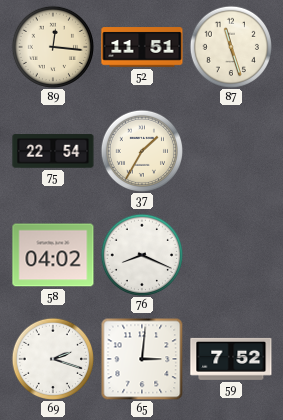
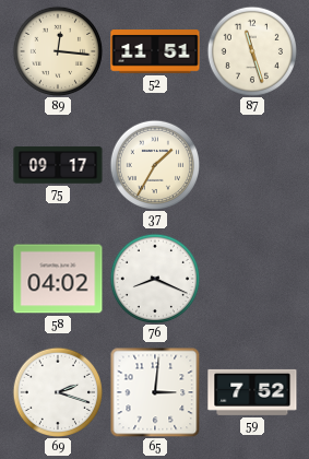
75: 22:54 -> 09:17
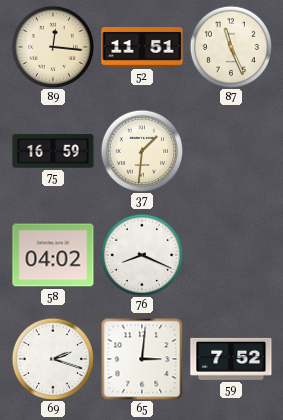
87: 11:27 -> 11:26
75: 09:17 -> 16:59
37: 1:35 -> 1:31
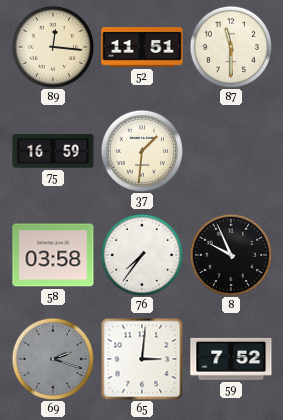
87: 11:26 -> 11:30
58: 04:02 -> 03:58
76: 8:19 -> 7:36
8: none -> 9:56
69 dial: white -> grey
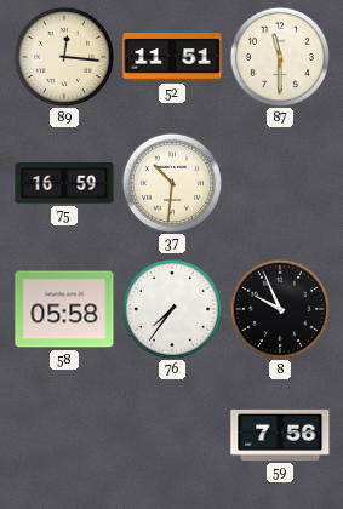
37: 1:31 -> 10:31
58: 03:58 -> 05:58
69: 2:18 -> none
65: 3:01 -> none
59: 7:52 -> 7:56
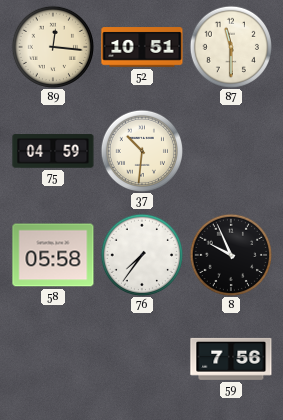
52: 11:51 -> 10:51
75: 16:59 -> 04:59
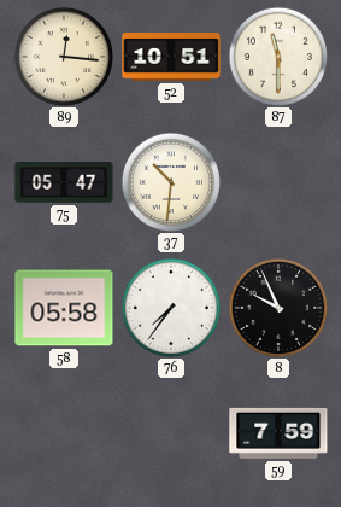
75: 04:59 -> 05:47
59: 7:56 -> 7:59
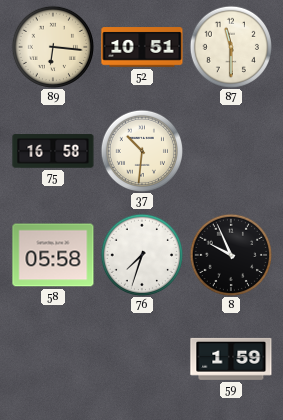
89: 12:16 -> 6:16
75: 05:47 -> 16:58
76: 7:36 -> 7:33
59: 7:59 -> 1:59
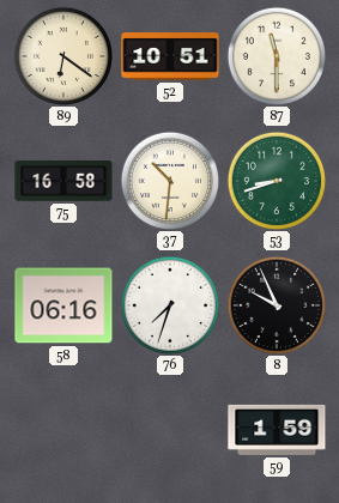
89: 6:16 -> 6:21
53: none -> 8:42
58: 05:58 -> 06:16
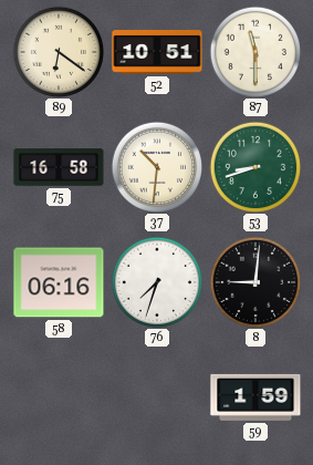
8: 9:56 -> 9:01
